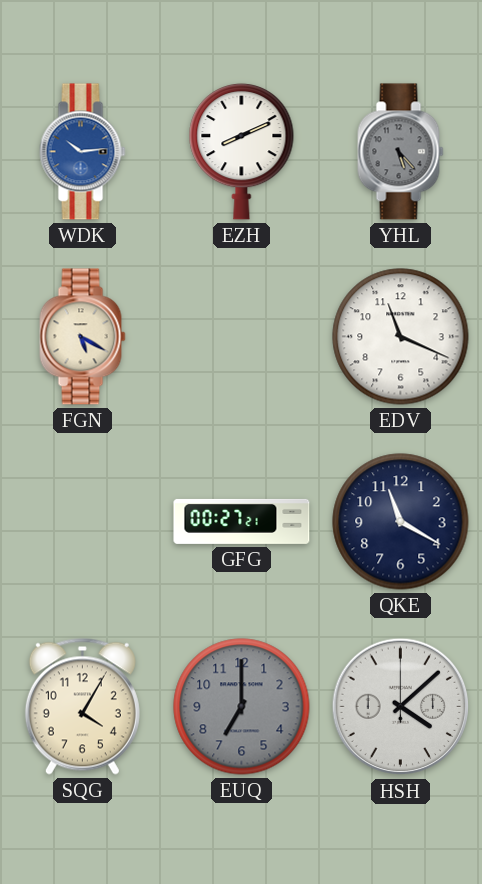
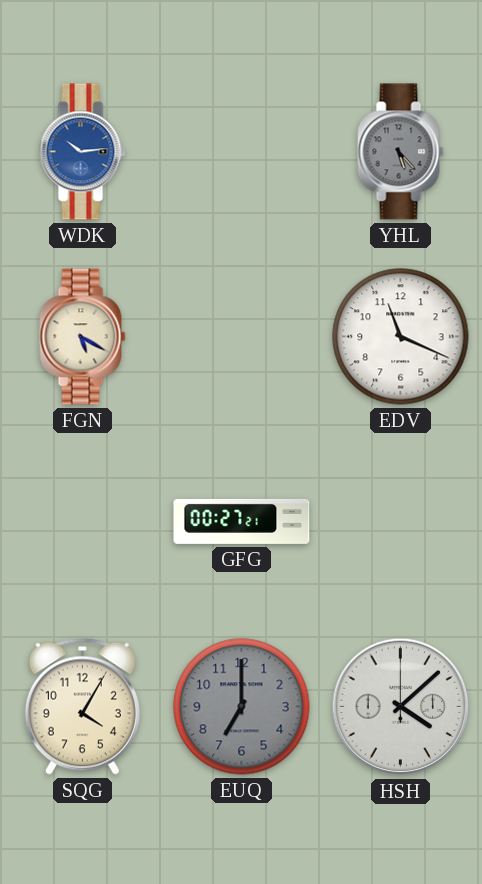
EZH: 8:11 -> none
QKE: 11:20 -> none
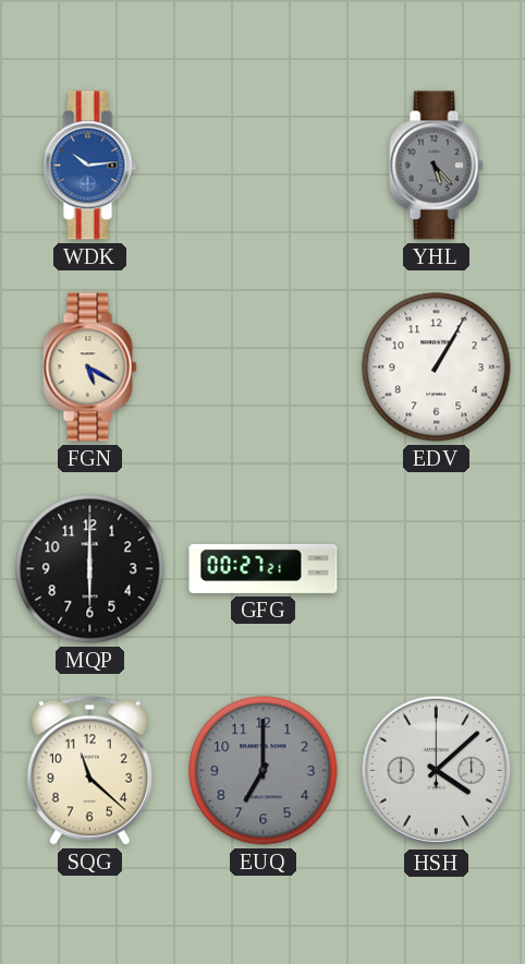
EDV: 11:19 -> 1:05
MQP: none -> 6:00
SQG: 4:05 -> 11:22
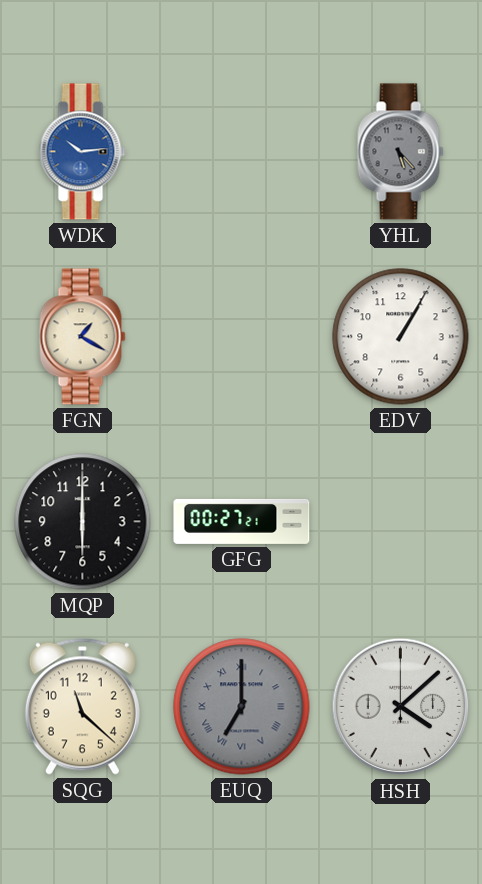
FGN: 5:20 -> 1:20
EUQ numerals: Arabic -> Roman
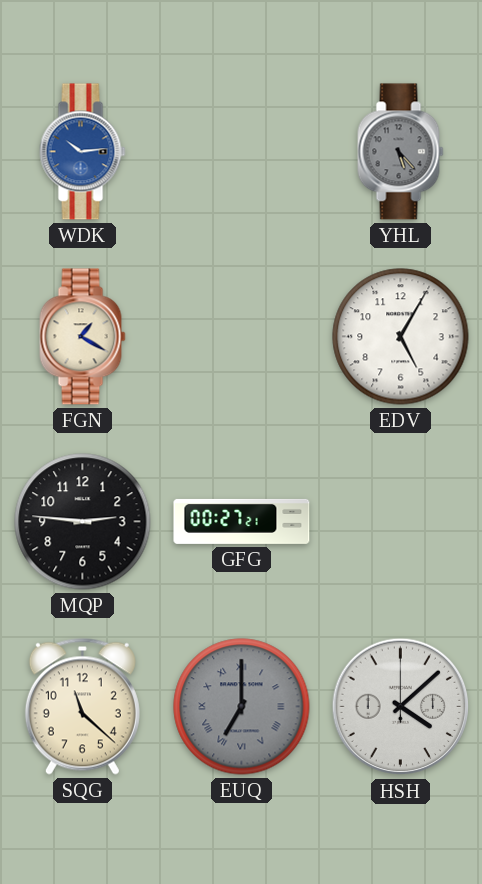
EDV: 1:05 -> 5:05
MQP: 6:00 -> 2:46
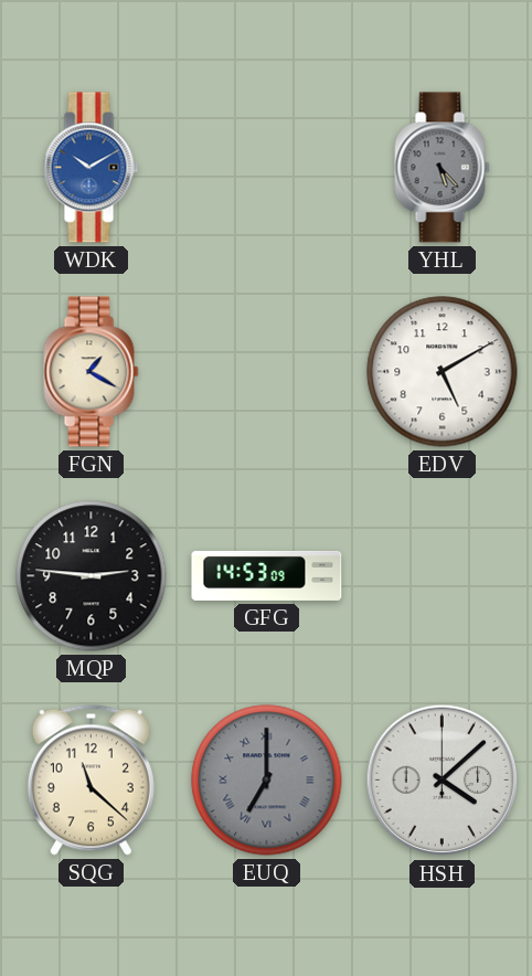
WDK: 10:14 -> 10:10
EDV: 5:05 -> 5:10
GFG: 00:27 -> 14:53
